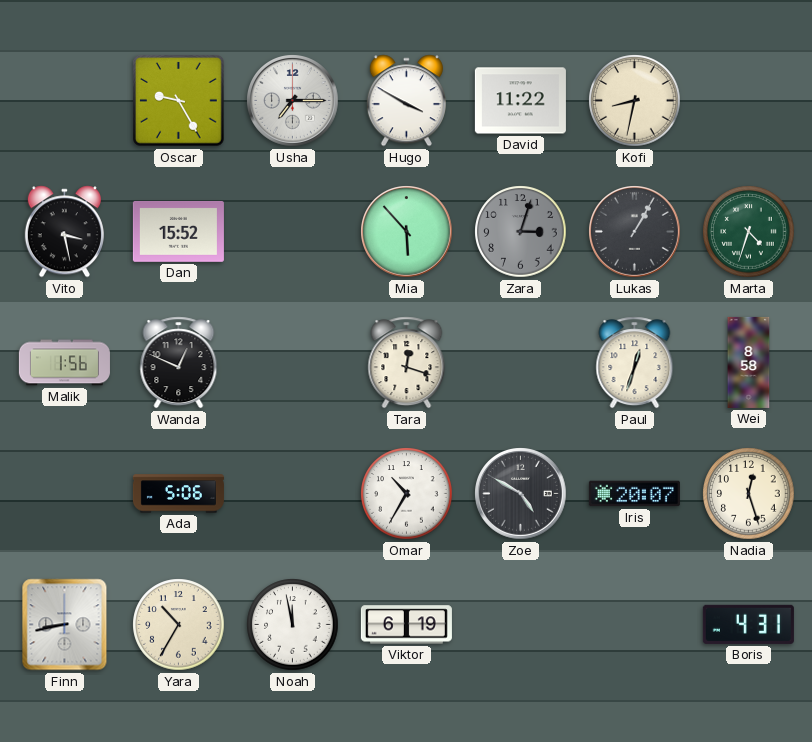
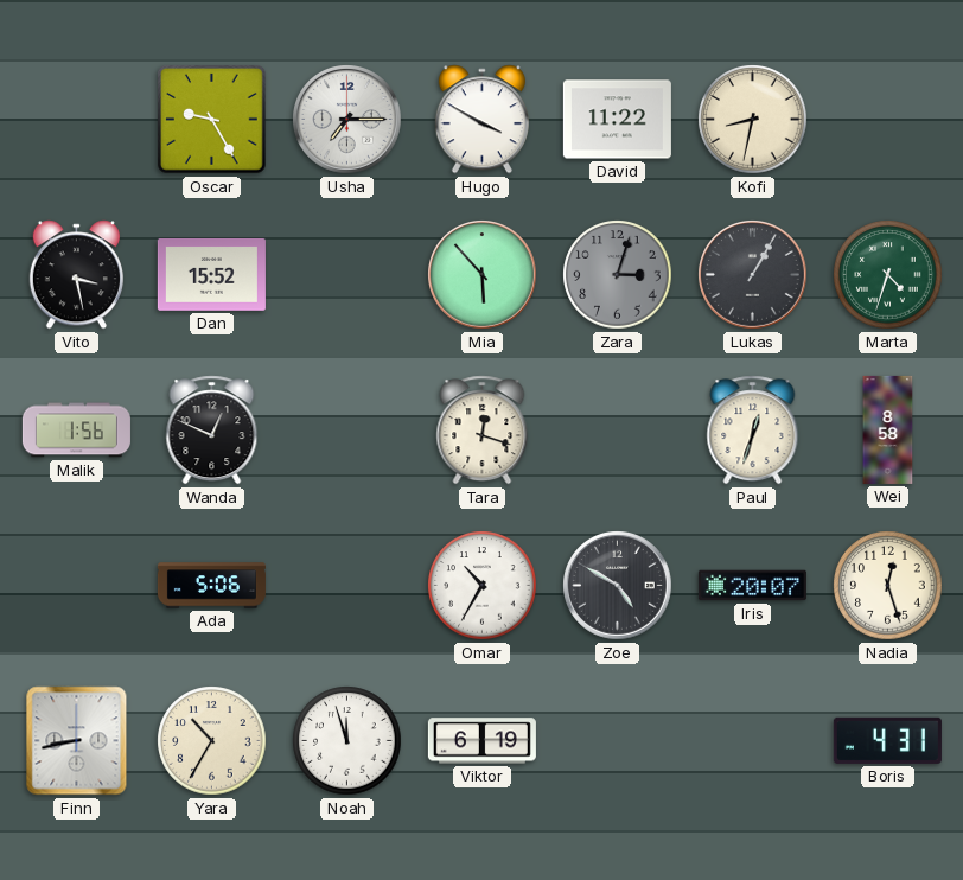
Noah: 11:58 -> 11:57
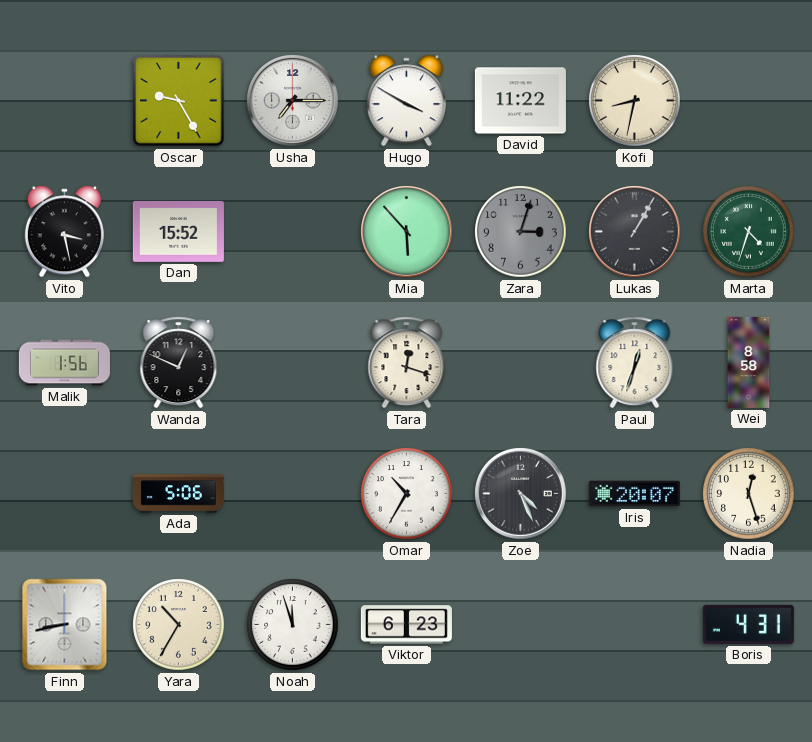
Zoe: 4:50 -> 4:26
Viktor: 6:19 -> 6:23
